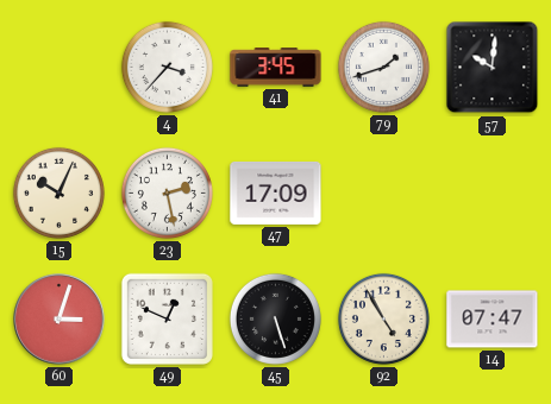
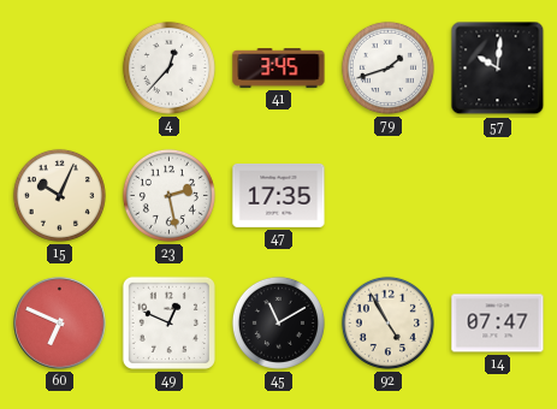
4: 3:37 -> 12:37
47: 17:09 -> 17:35
60: 3:03 -> 6:49
45: 5:27 -> 11:10
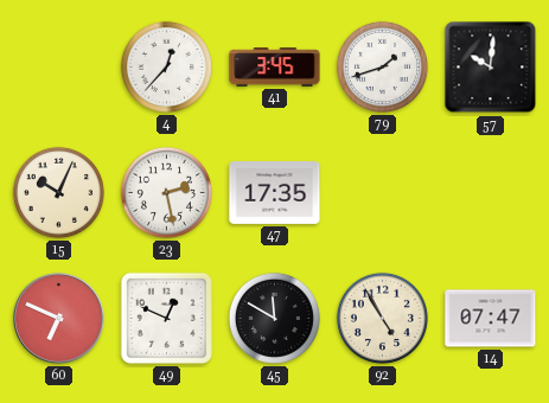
45: 11:10 -> 11:50
